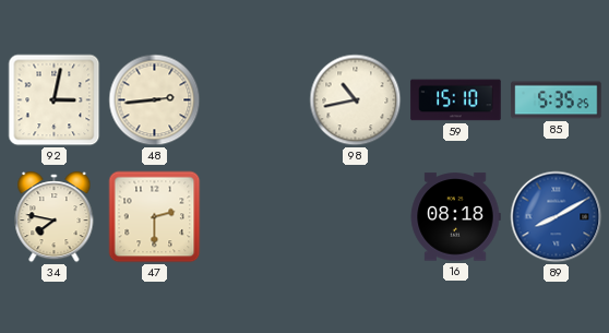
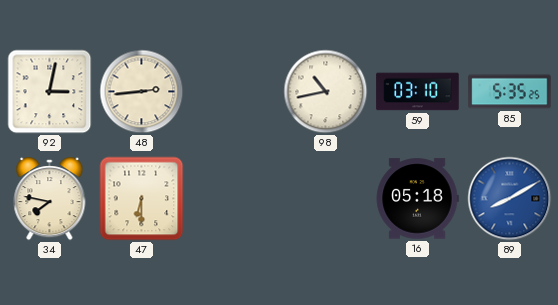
59: 15:10 -> 03:10
47: 2:30 -> 6:30
16: 08:18 -> 05:18
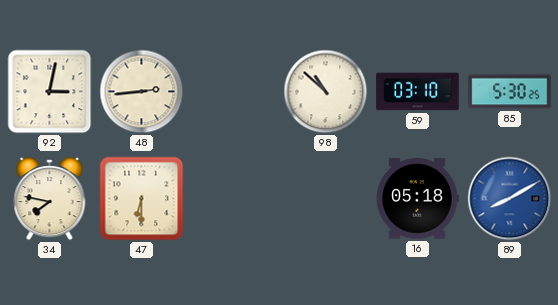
98: 10:43 -> 10:52
85: 5:35 -> 5:30
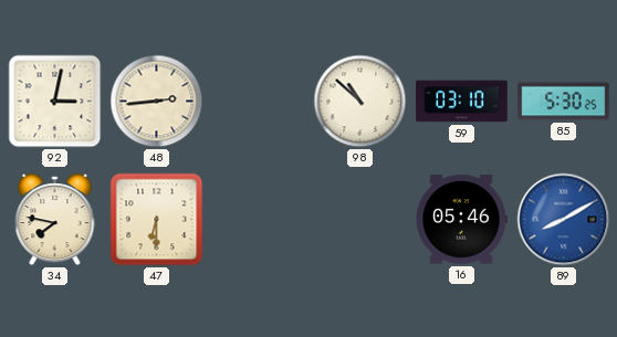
16: 05:18 -> 05:46
